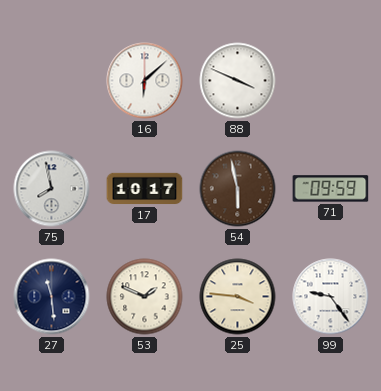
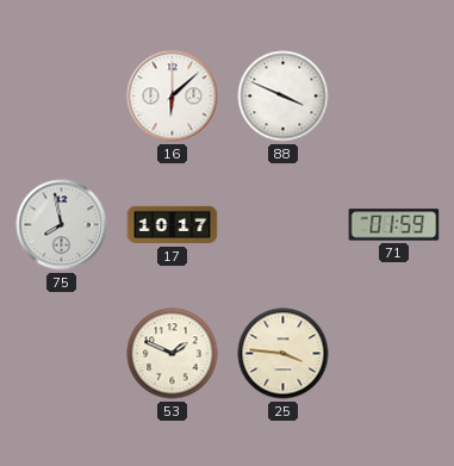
54: 5:58 -> none
71: 09:59 -> 01:59
27: 11:29 -> none
99: 9:24 -> none
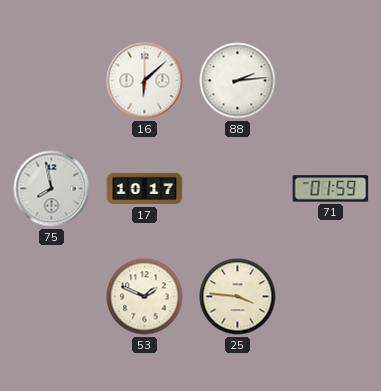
88: 3:49 -> 2:14
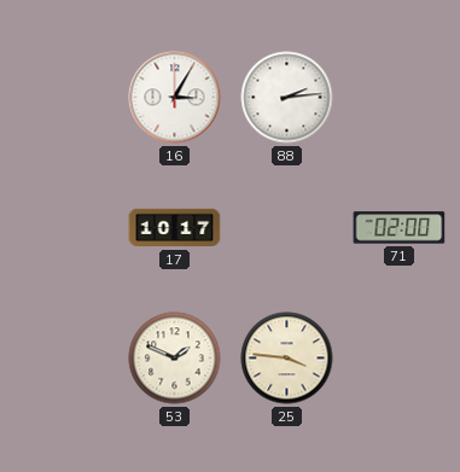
16: 6:08 -> 3:05
75: 7:58 -> none
71: 01:59 -> 02:00
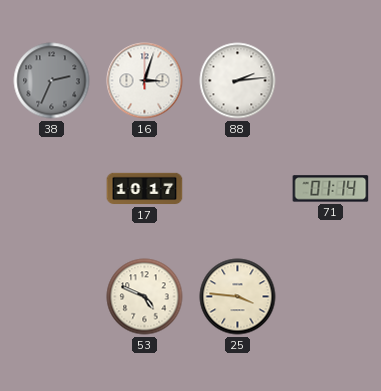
38: none -> 2:34
16: 3:05 -> 3:03
71: 02:00 -> 01:14
53: 1:49 -> 4:49
